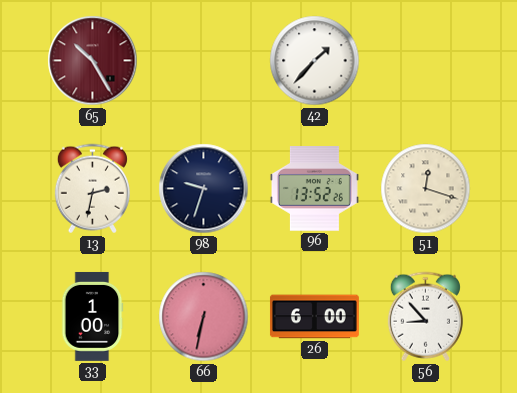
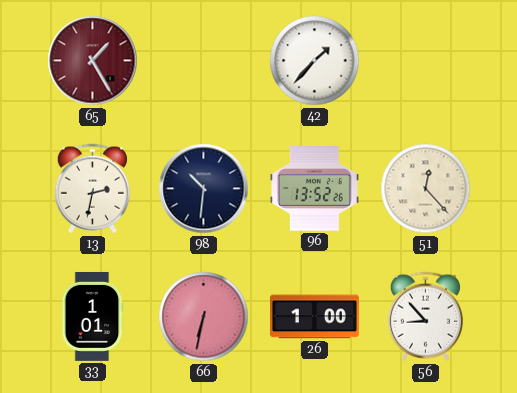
65: 10:25 -> 1:25
98: 9:33 -> 10:31
51: 12:18 -> 12:23
33: 1:00 -> 1:01
26: 6:00 -> 1:00
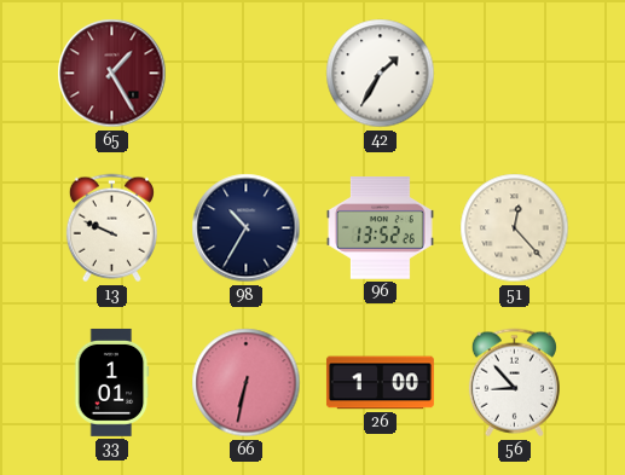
42: 1:37 -> 1:35
13: 2:32 -> 9:49
98: 10:31 -> 10:35
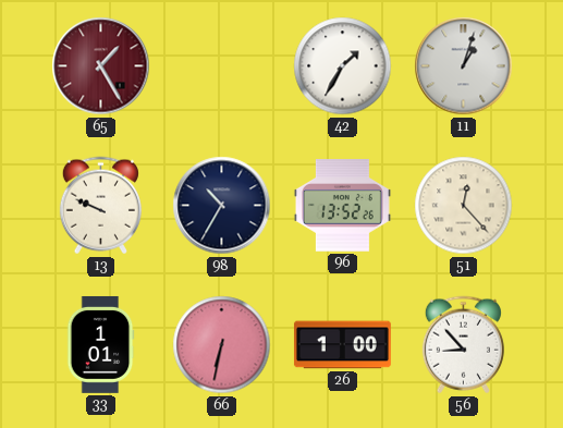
11: none -> 1:03
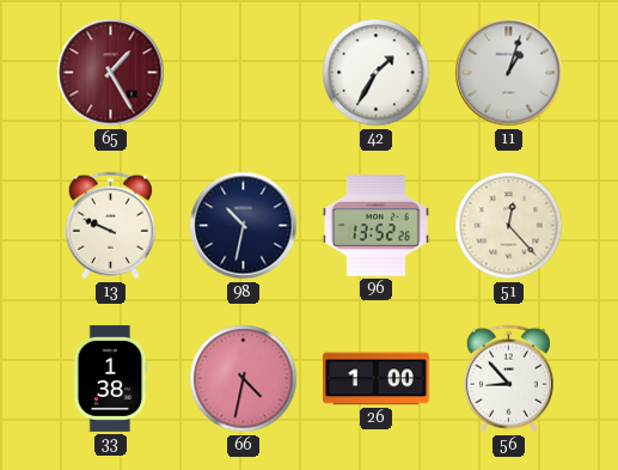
98: 10:35 -> 10:32
33: 1:01 -> 1:38
66: 6:32 -> 4:32
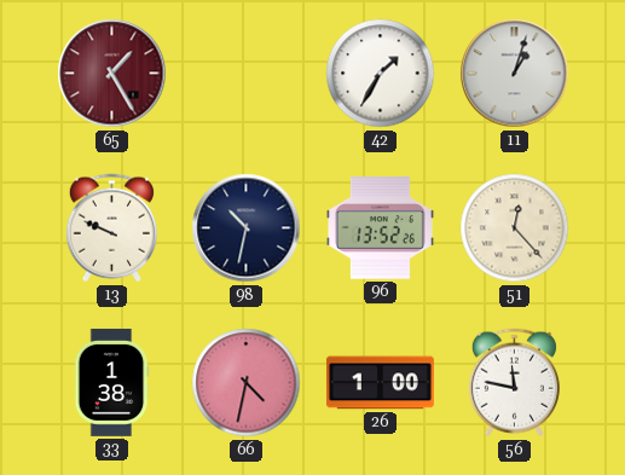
56: 8:53 -> 11:47
